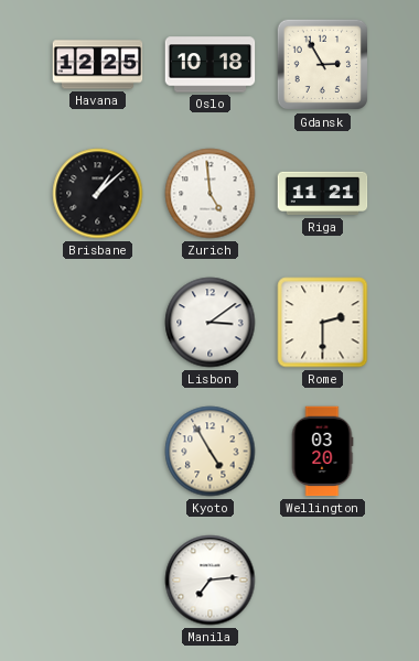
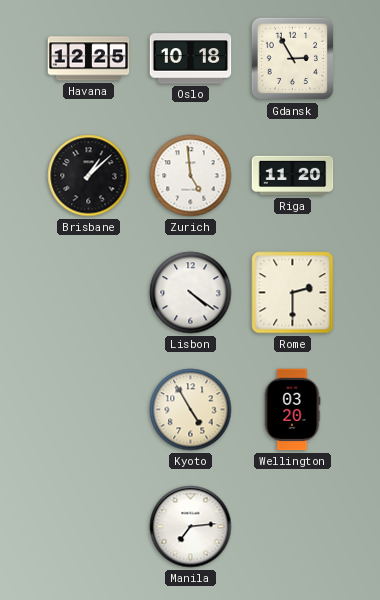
Riga: 11:21 -> 11:20
Lisbon: 3:09 -> 4:21
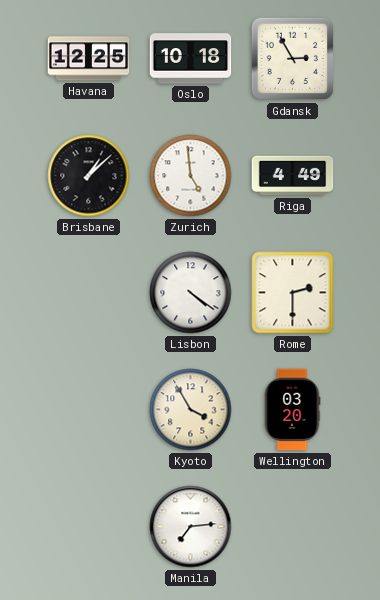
Riga: 11:20 -> 4:49
Kyoto: 4:55 -> 3:55
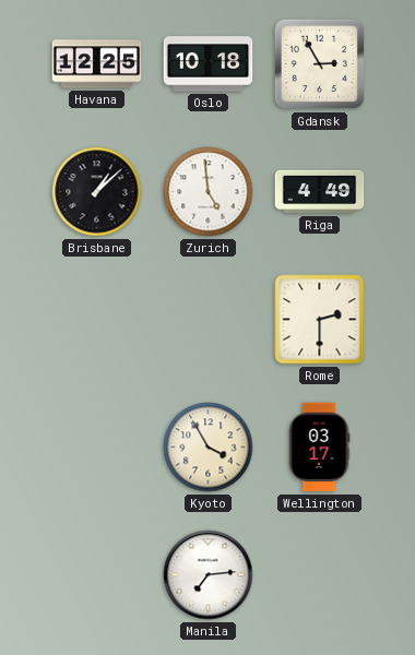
Lisbon: 4:21 -> none
Wellington: 03:20 -> 03:17
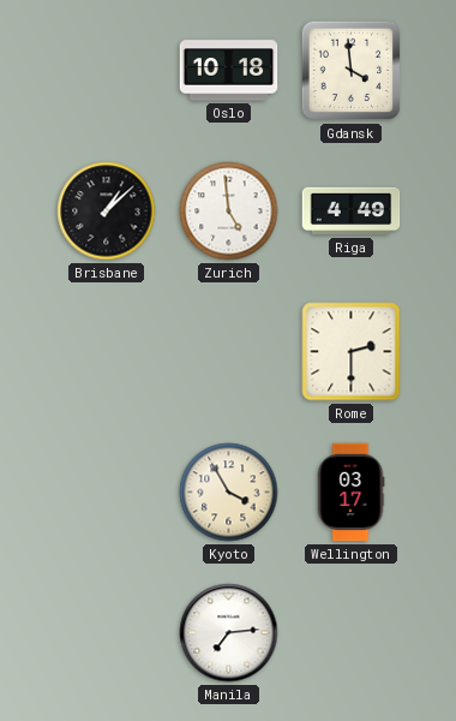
Havana: 12:25 -> none
Gdansk: 2:55 -> 3:59
